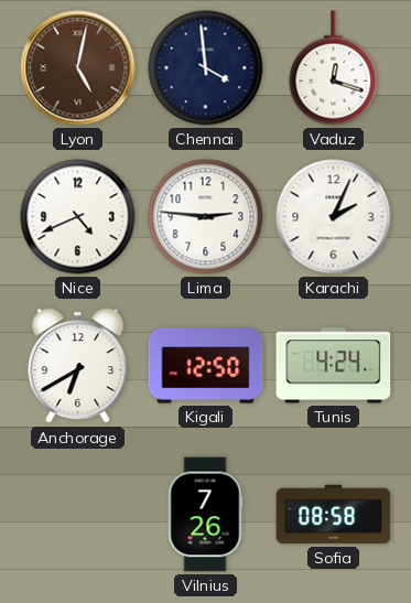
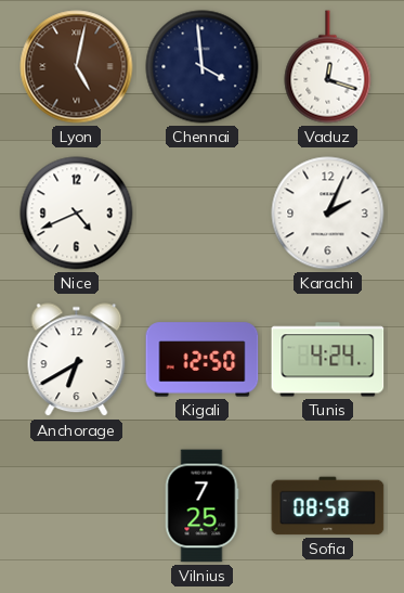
Lima: 2:46 -> none
Vilnius: 7:26 -> 7:25
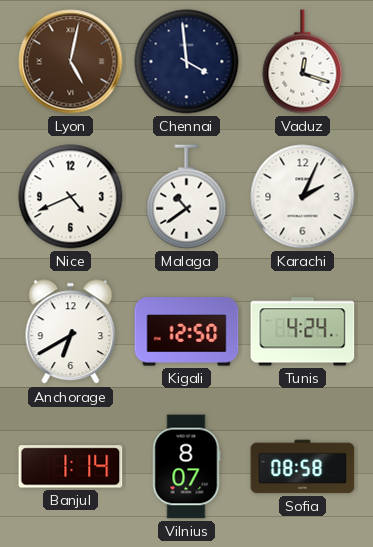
Malaga: none -> 10:39
Banjul: none -> 1:14
Vilnius: 7:25 -> 8:07
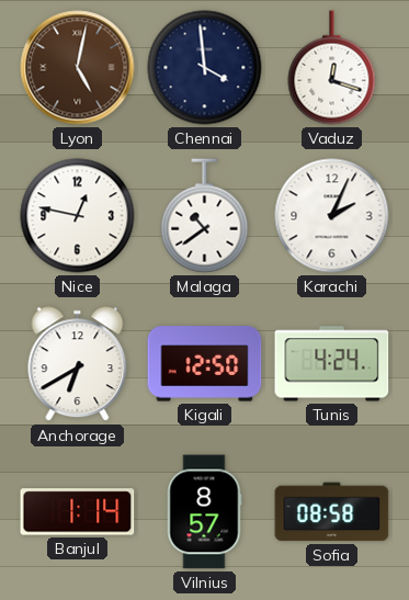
Nice: 4:41 -> 12:47
Vilnius: 8:07 -> 8:57
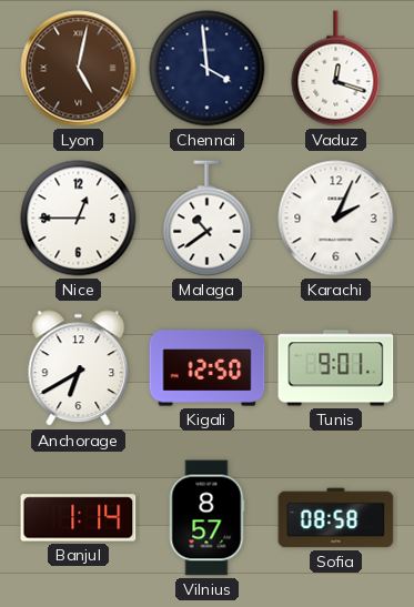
Nice: 12:47 -> 12:45
Tunis: 4:24 -> 9:01
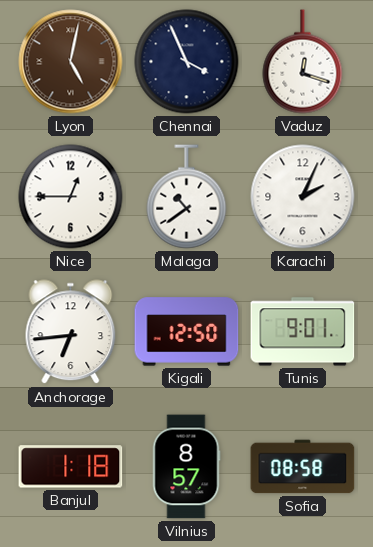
Chennai: 3:59 -> 3:56
Anchorage: 6:40 -> 6:44
Banjul: 1:14 -> 1:18
